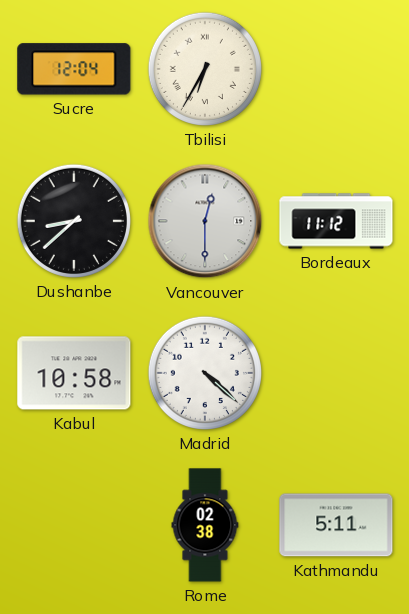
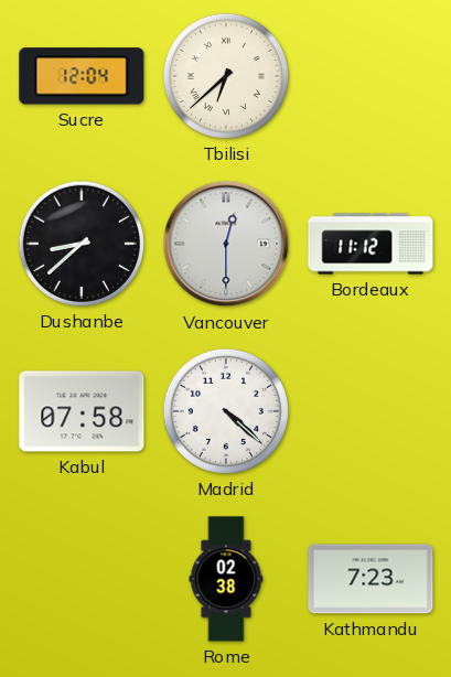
Tbilisi: 6:35 -> 6:38
Kabul: 10:58 -> 07:58
Kathmandu: 5:11 -> 7:23
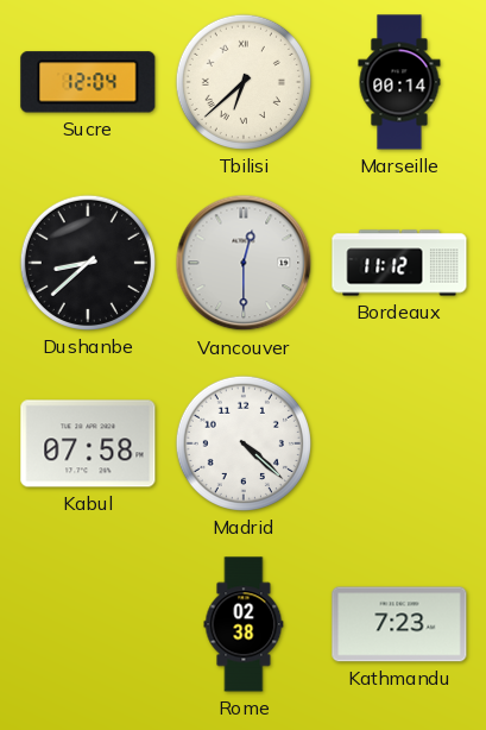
Marseille: none -> 00:14
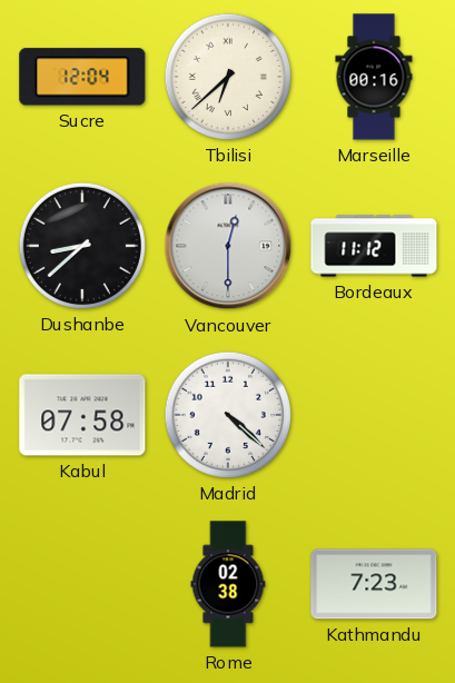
Marseille: 00:14 -> 00:16
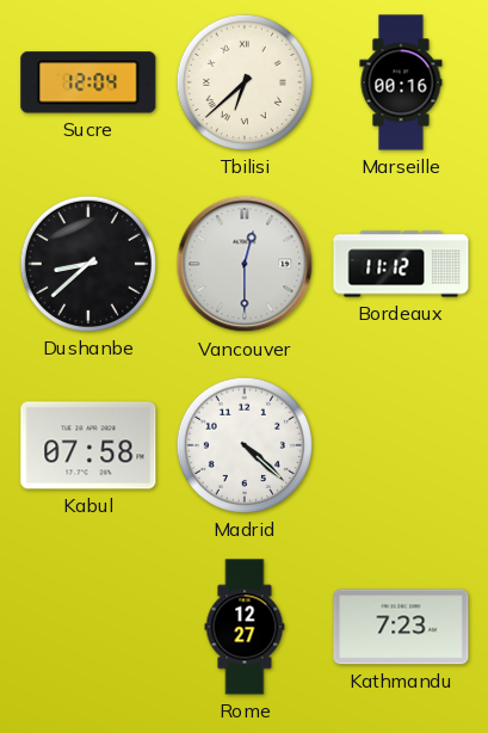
Rome: 02:38 -> 12:27
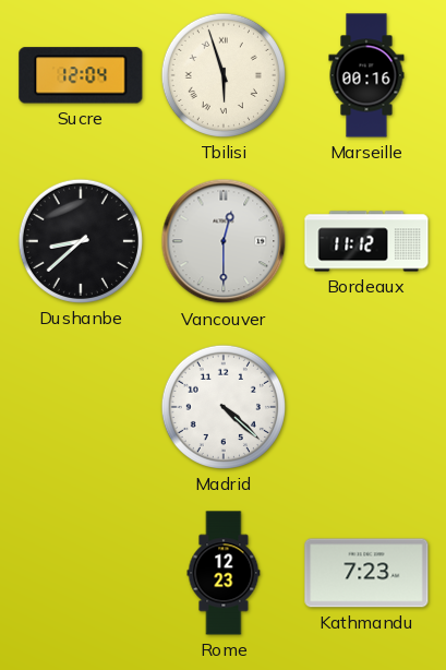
Tbilisi: 6:38 -> 5:57
Kabul: 07:58 -> none
Rome: 12:27 -> 12:23
